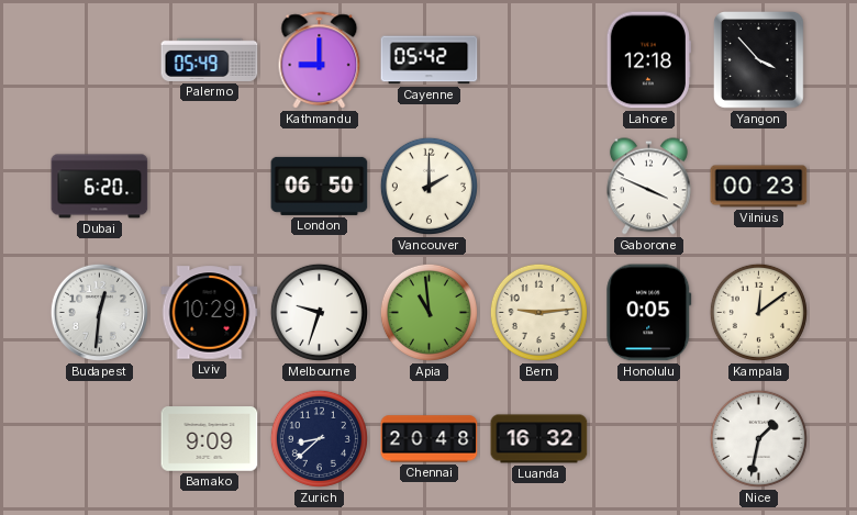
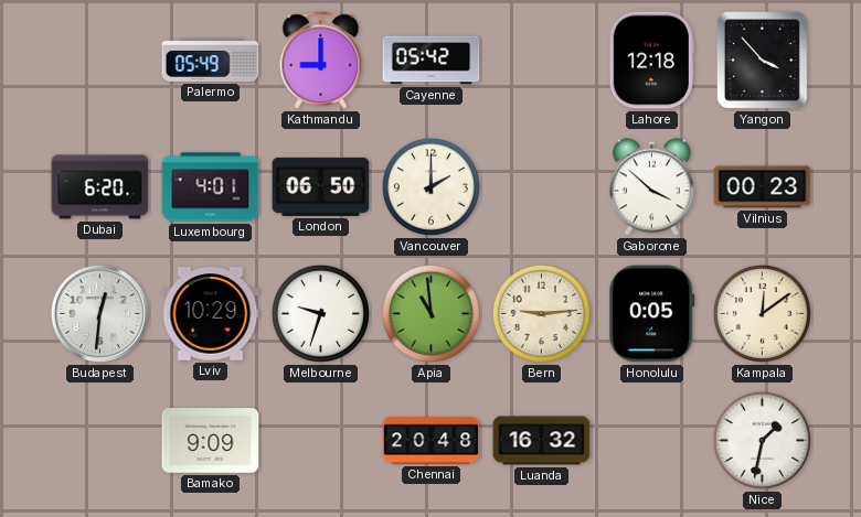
Luxembourg: none -> 4:01
Gaborone: 3:49 -> 3:52
Zurich: 8:38 -> none
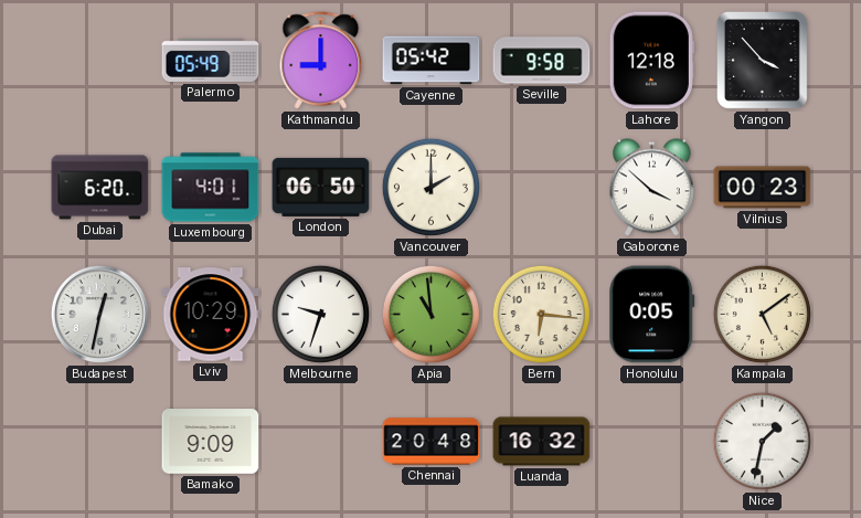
Seville: none -> 9:58
Budapest: 12:31 -> 12:32
Bern: 9:14 -> 6:16
Kampala: 12:09 -> 5:09
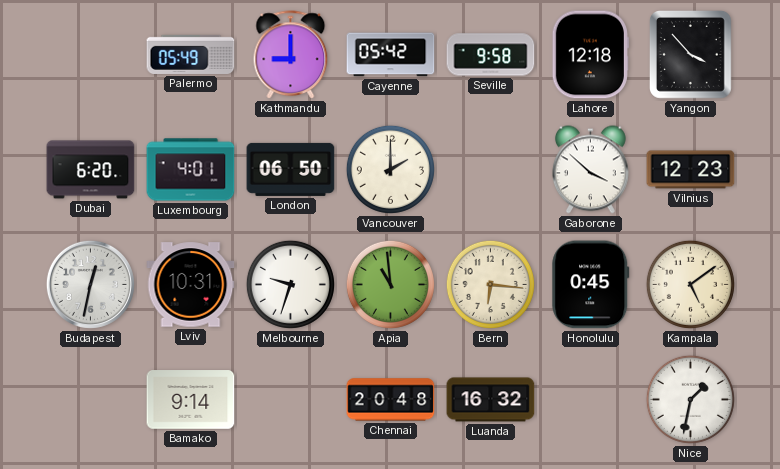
Vilnius: 00:23 -> 12:23
Lviv: 10:29 -> 10:31
Honolulu: 0:05 -> 0:45
Bamako: 9:09 -> 9:14
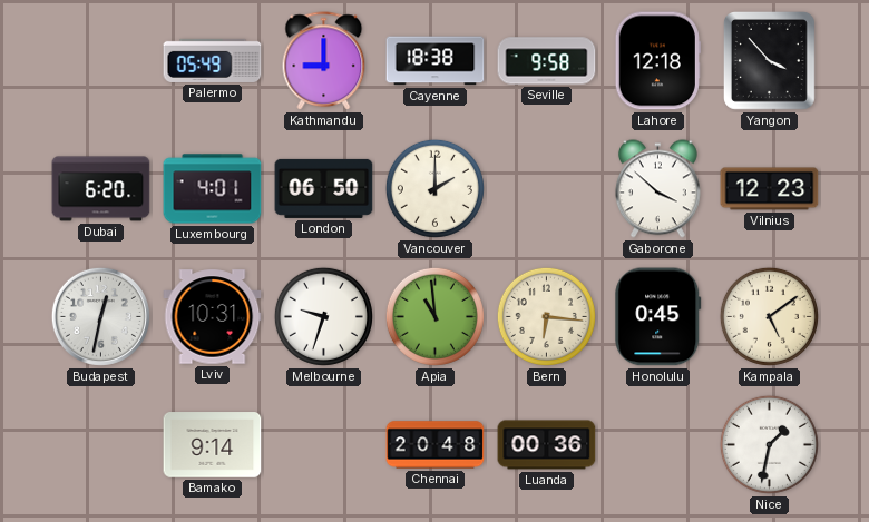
Cayenne: 05:42 -> 18:38
Luanda: 16:32 -> 00:36
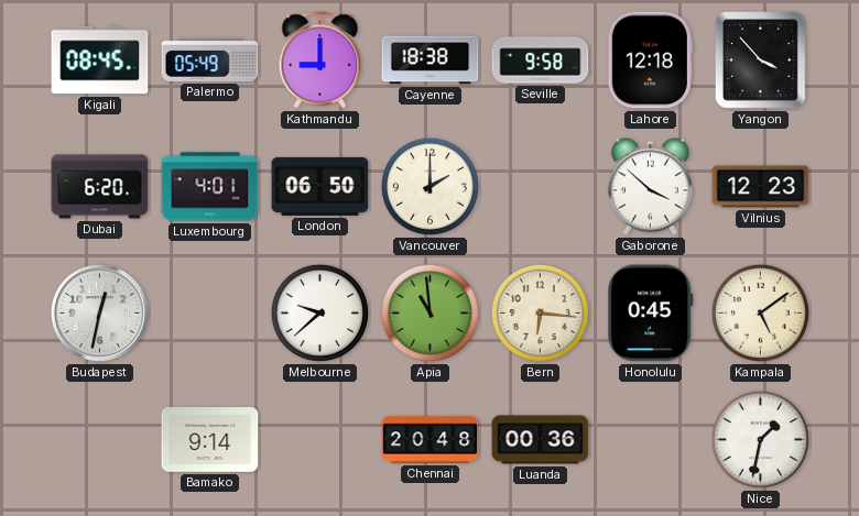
Kigali: none -> 08:45
Lviv: 10:31 -> none
Melbourne: 9:33 -> 9:38
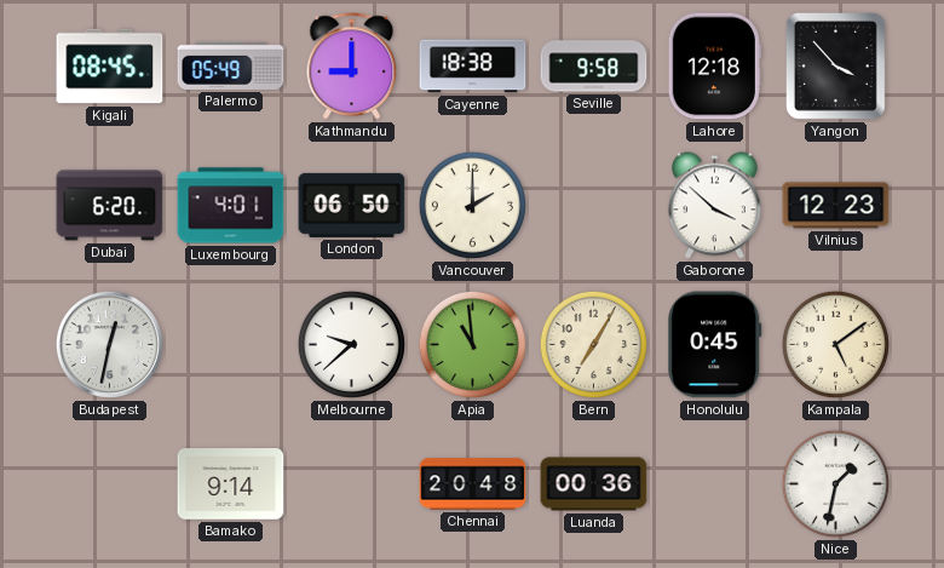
Bern: 6:16 -> 7:05
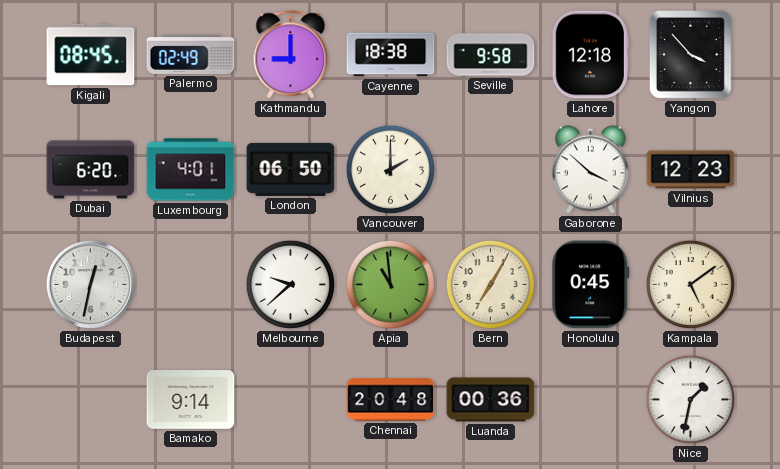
Palermo: 05:49 -> 02:49
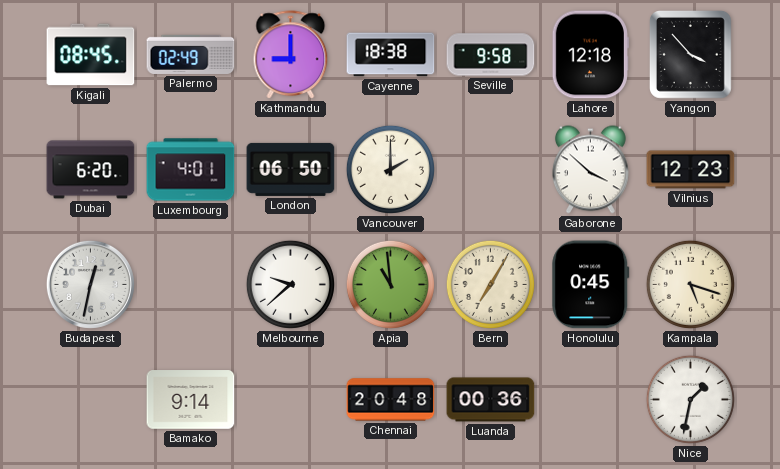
Kampala: 5:09 -> 5:18
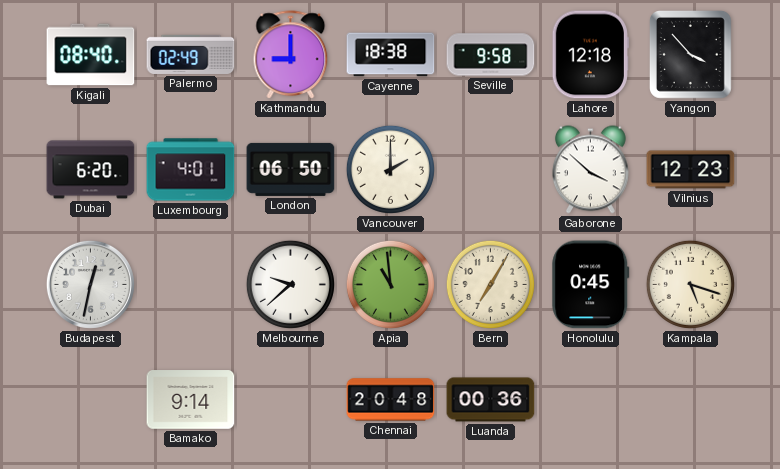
Kigali: 08:45 -> 08:40
Nice: 1:32 -> none
